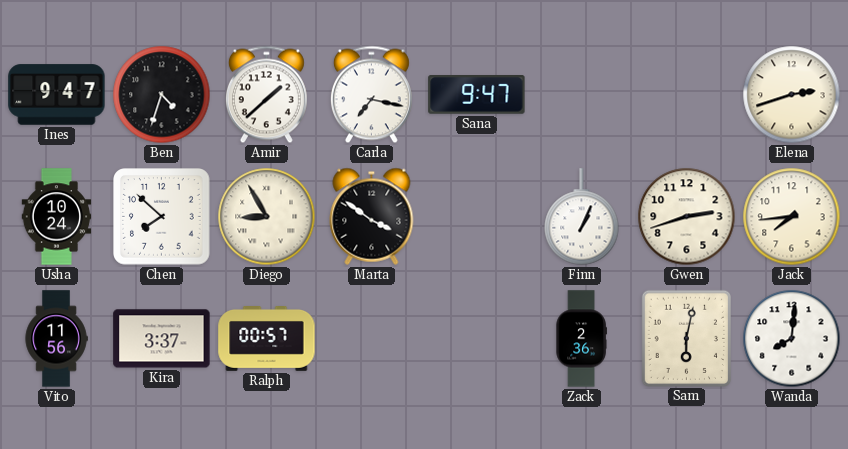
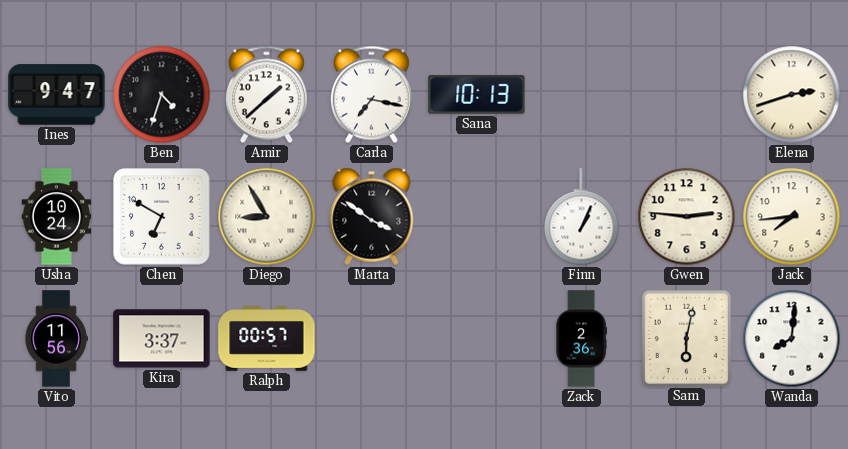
Sana: 9:47 -> 10:13
Chen: 7:52 -> 6:50
Gwen: 2:42 -> 2:46
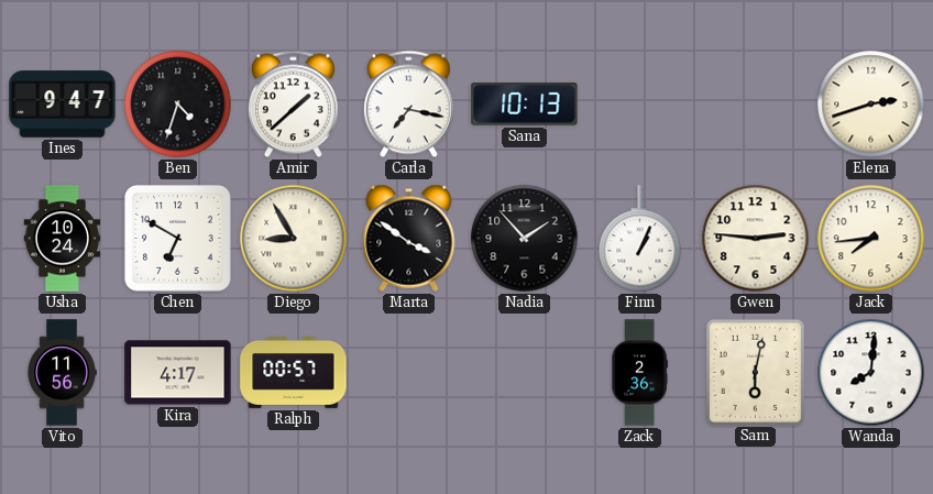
Nadia: none -> 1:53
Kira: 3:37 -> 4:17
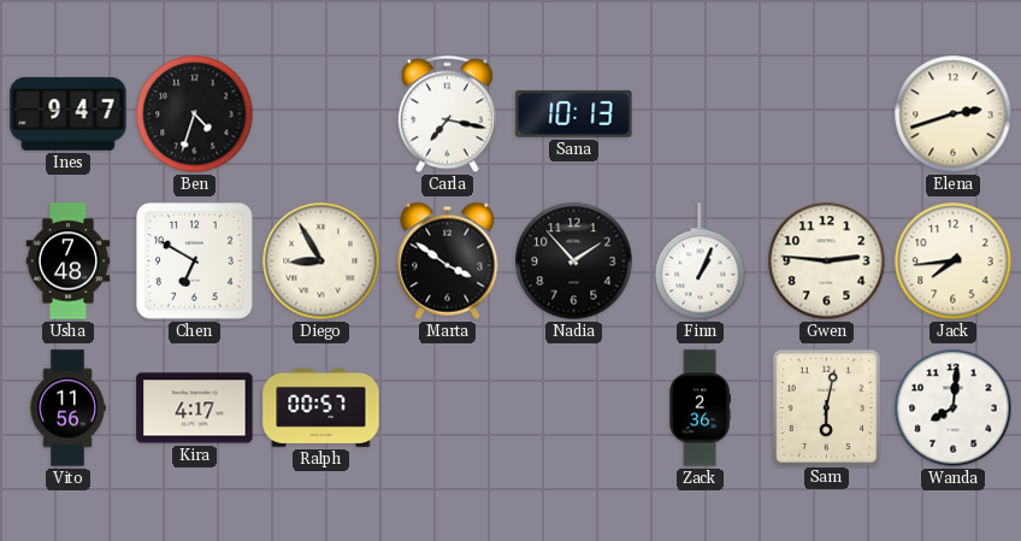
Amir: 1:38 -> none
Usha: 10:24 -> 7:48
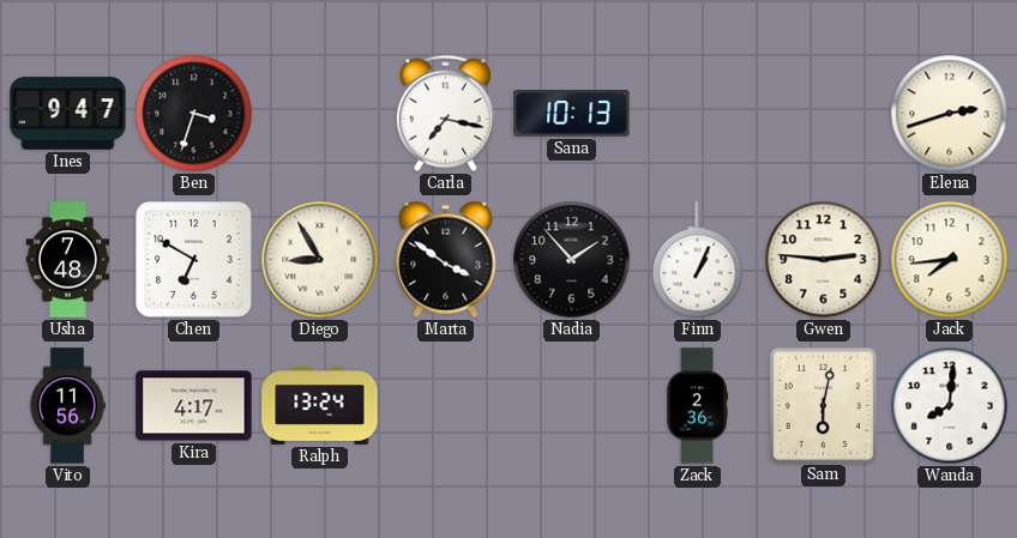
Ben: 4:33 -> 3:33
Ralph: 00:57 -> 13:24
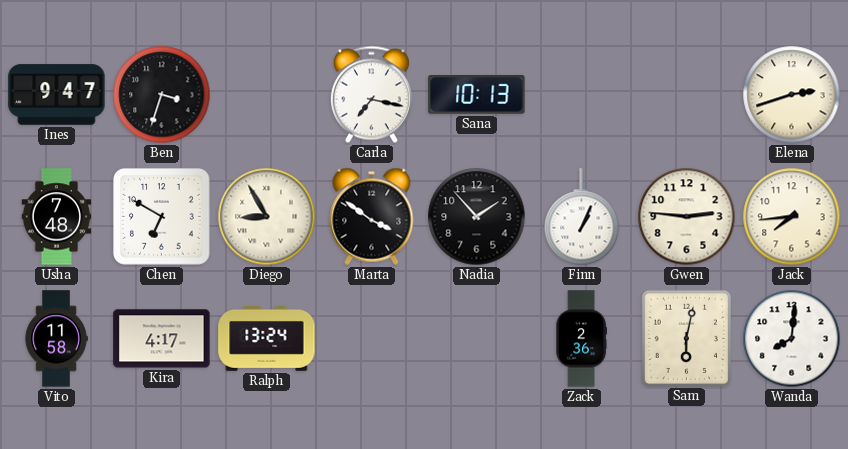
Vito: 11:56 -> 11:58
